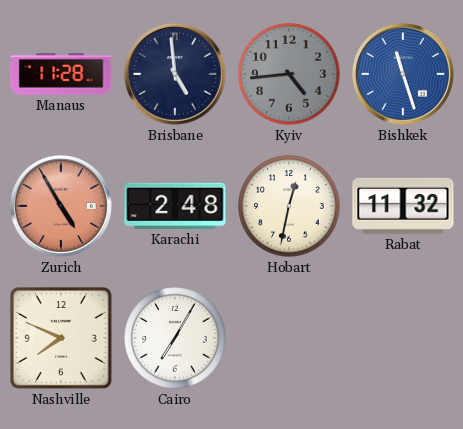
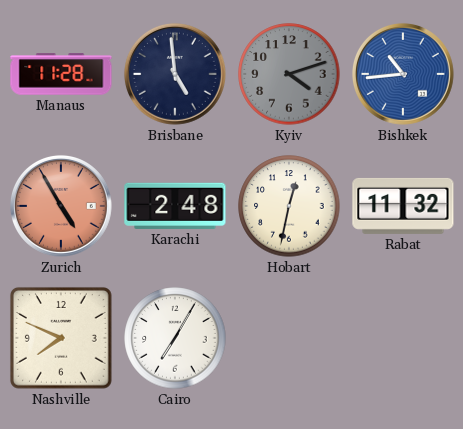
Kyiv: 4:44 -> 4:12
Bishkek: 11:27 -> 10:44
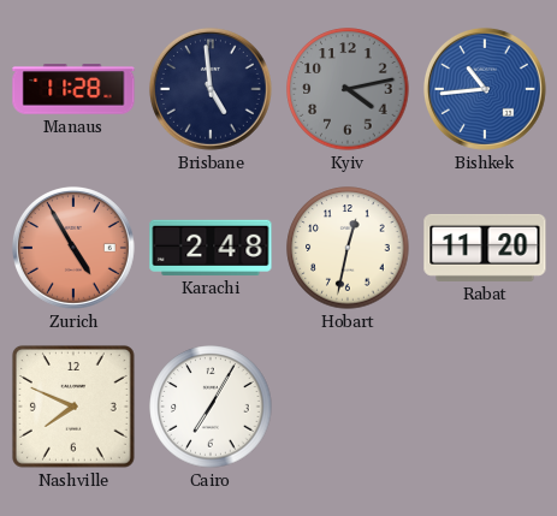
Kyiv: 4:12 -> 4:13
Rabat: 11:32 -> 11:20
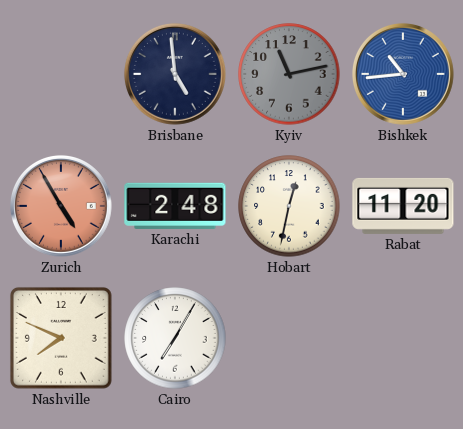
Manaus: 11:28 -> none
Kyiv: 4:13 -> 11:13
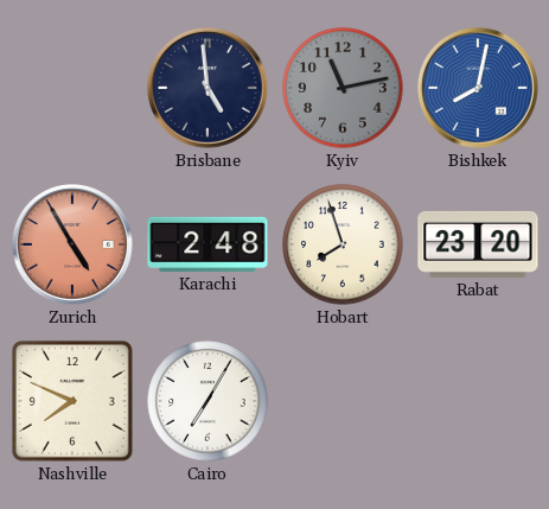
Bishkek: 10:44 -> 8:02
Hobart: 12:32 -> 7:57
Rabat: 11:20 -> 23:20
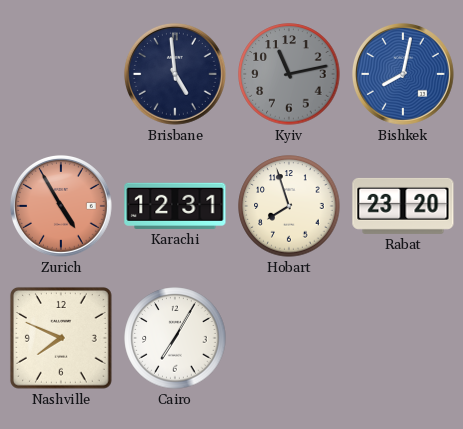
Karachi: 2:48 -> 12:31
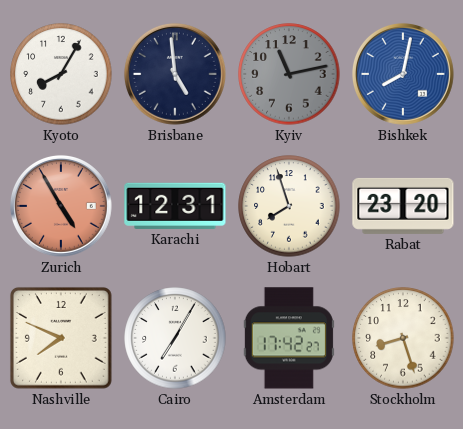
Kyoto: none -> 8:05
Amsterdam: none -> 17:42
Stockholm: none -> 8:27
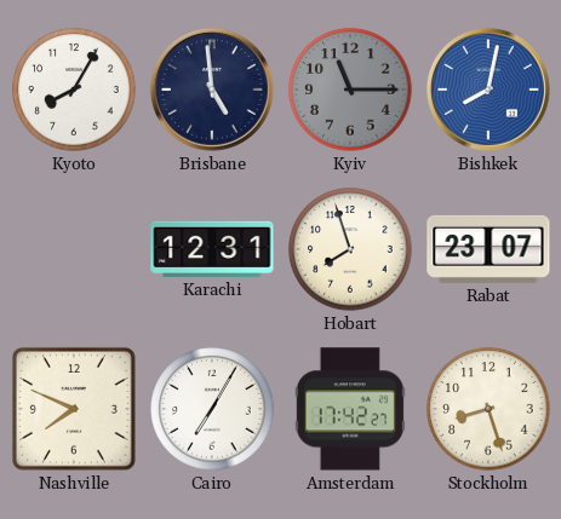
Kyiv: 11:13 -> 11:15
Zurich: 4:55 -> none
Rabat: 23:20 -> 23:07
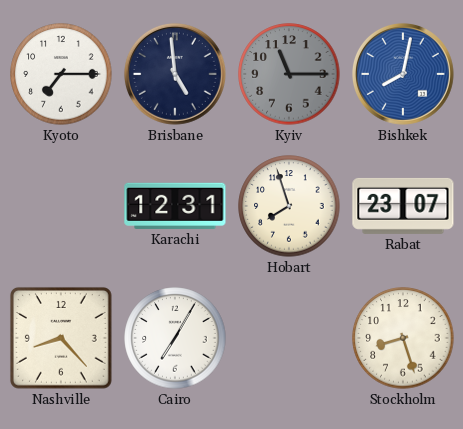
Kyoto: 8:05 -> 7:15
Nashville: 7:49 -> 8:23
Amsterdam: 17:42 -> none
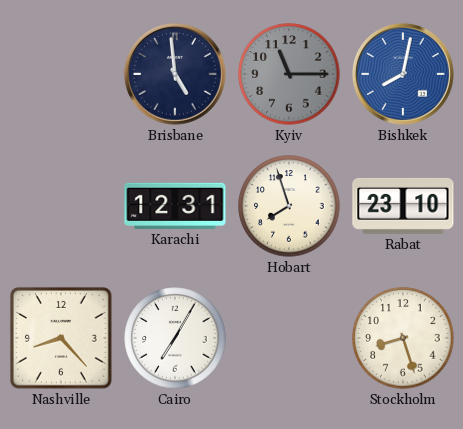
Kyoto: 7:15 -> none
Rabat: 23:07 -> 23:10
